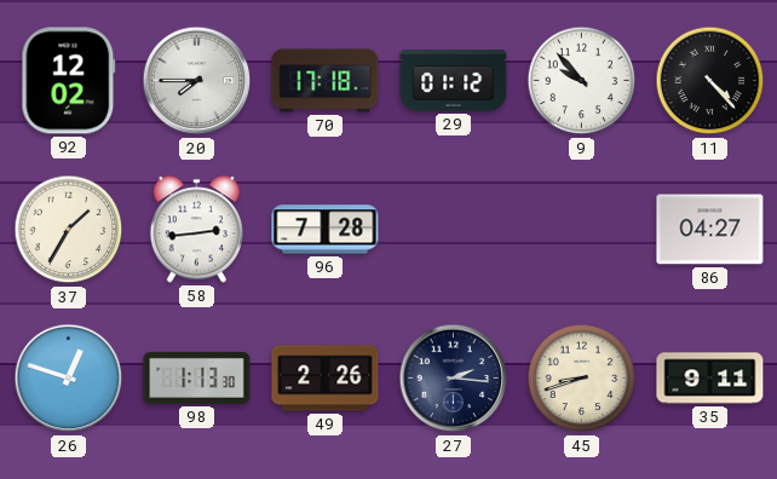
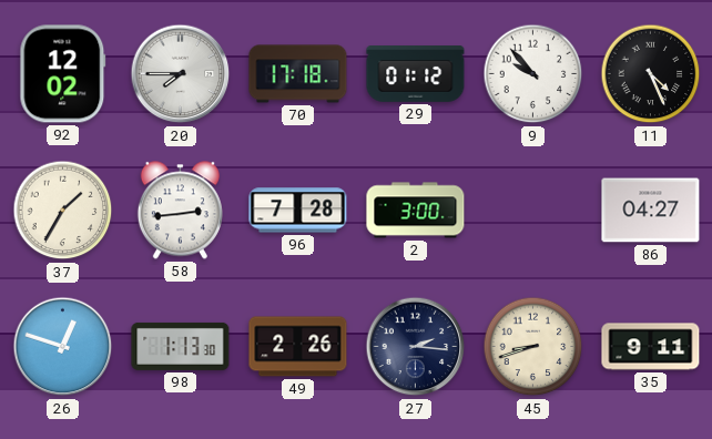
11: 4:23 -> 4:26
2: none -> 3:00
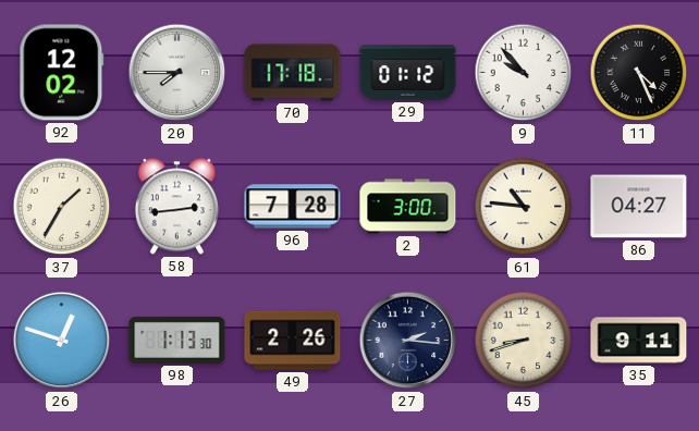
61: none -> 10:46
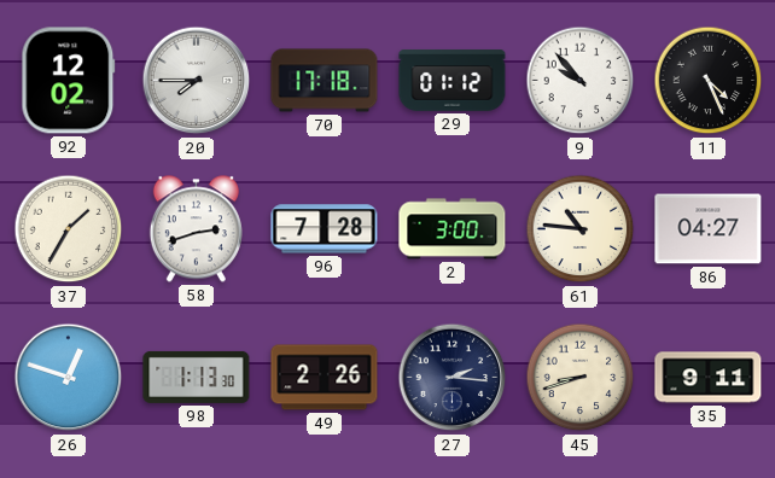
58: 2:44 -> 2:42
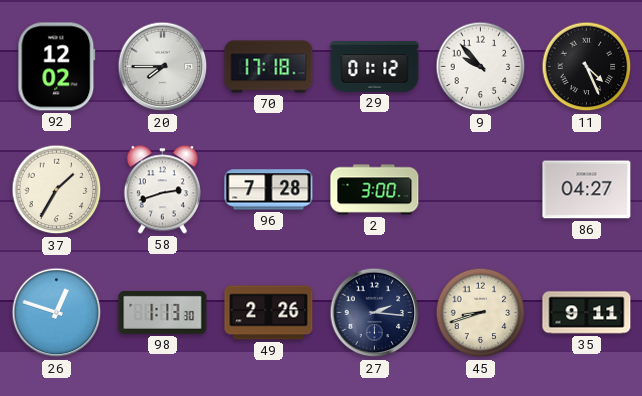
61: 10:46 -> none
